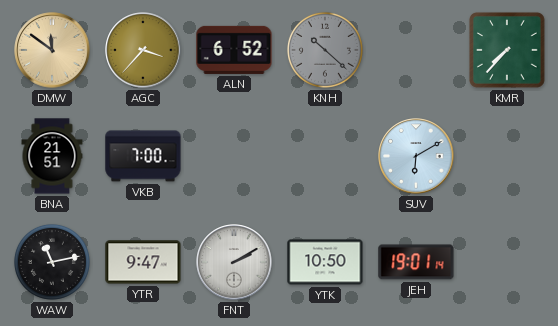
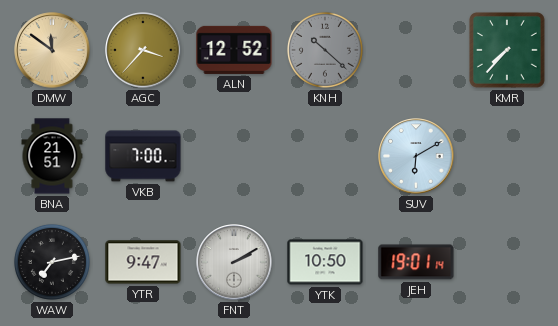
ALN: 6:52 -> 12:52
WAW: 11:13 -> 7:13
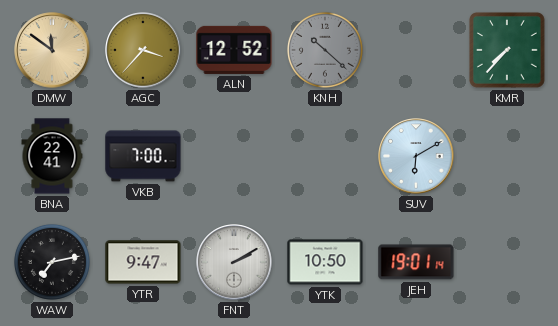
BNA: 21:51 -> 22:41
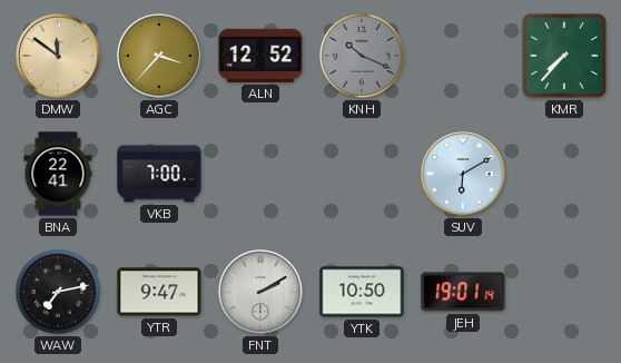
KNH: 10:22 -> 10:19
